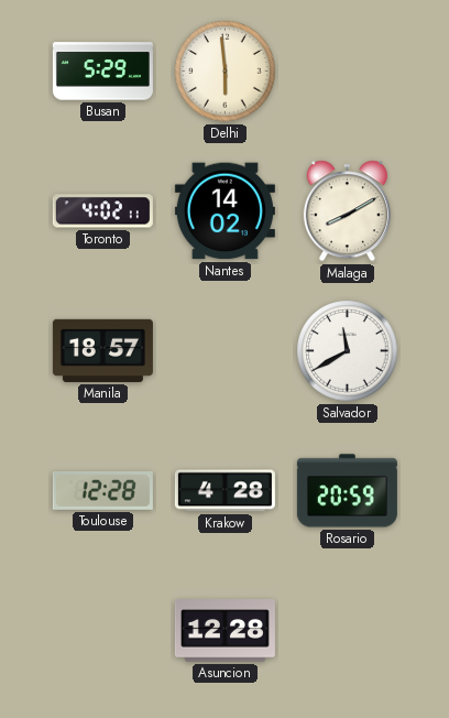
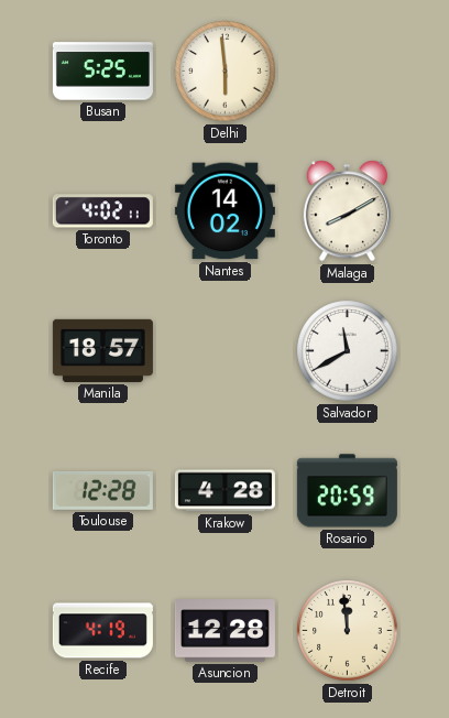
Busan: 5:29 -> 5:25
Recife: none -> 4:19
Detroit: none -> 11:59
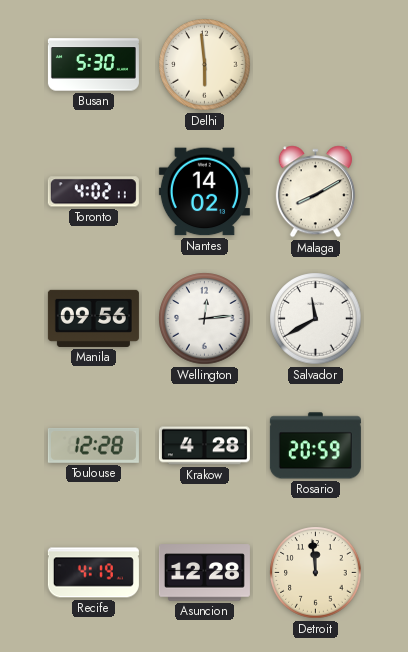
Busan: 5:25 -> 5:30
Manila: 18:57 -> 09:56
Wellington: none -> 12:14
